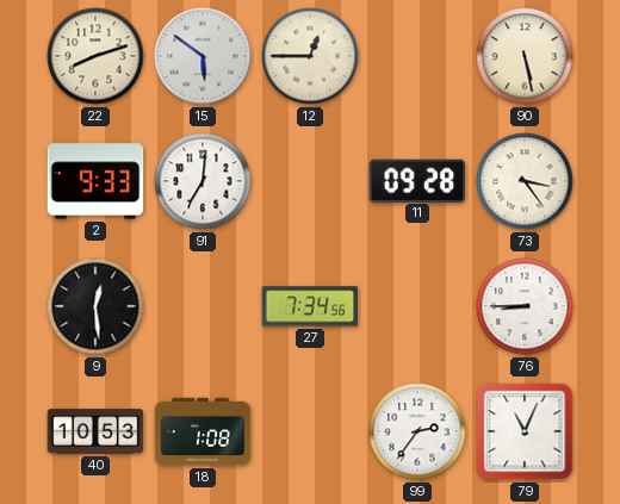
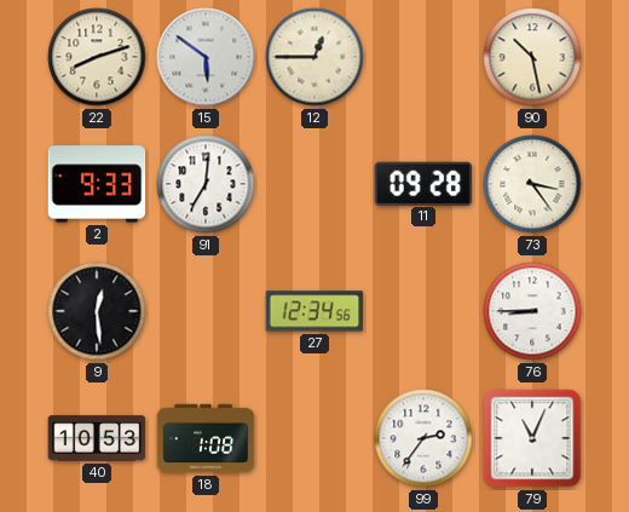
90: 5:28 -> 10:28
27: 7:34 -> 12:34
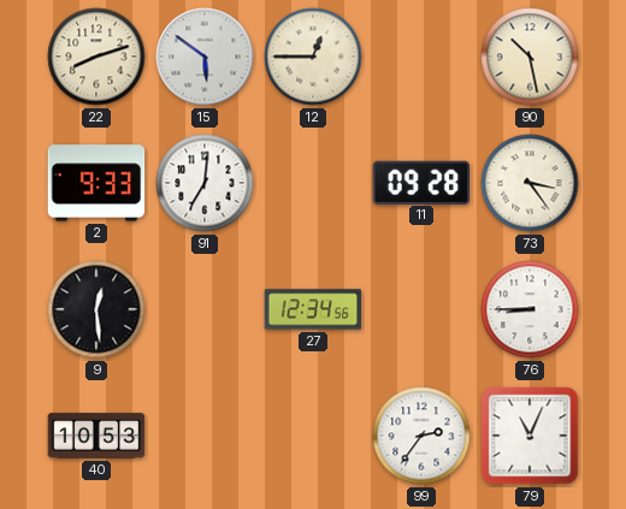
18: 1:08 -> none
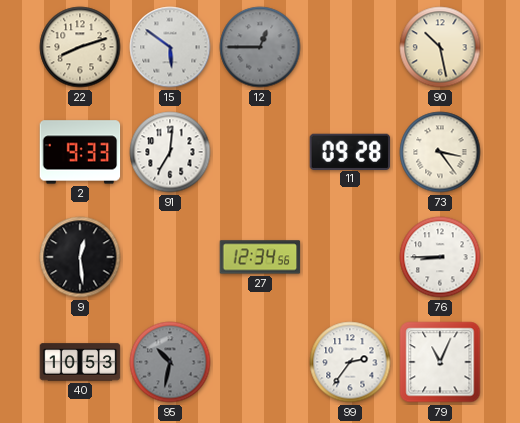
12 dial: cream -> grey
95: none -> 10:32
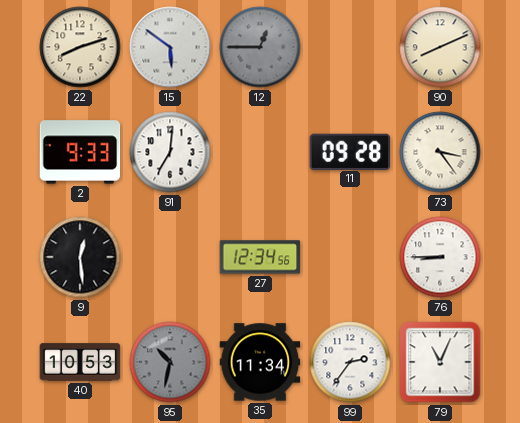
90: 10:28 -> 8:11
35: none -> 11:34
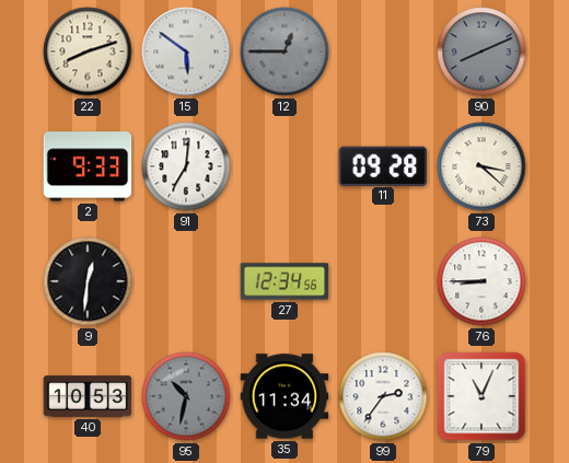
90 dial: cream -> grey
73: 3:24 -> 3:22
9: 12:29 -> 12:31
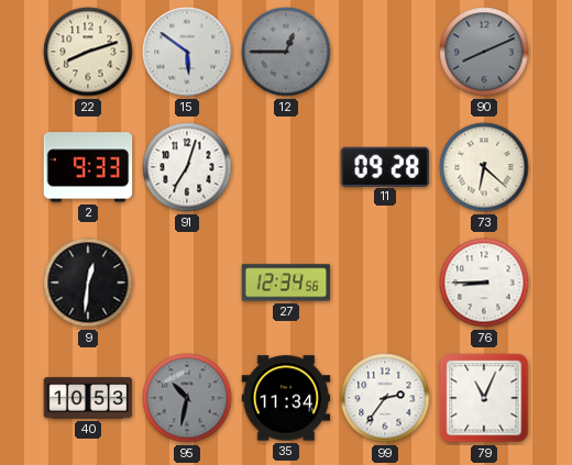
91: 7:01 -> 7:03
73: 3:22 -> 6:22
